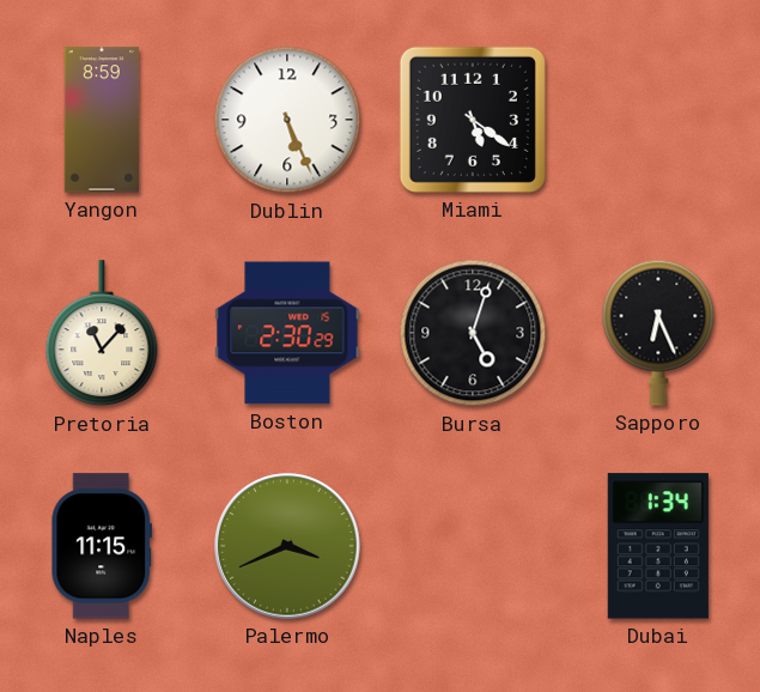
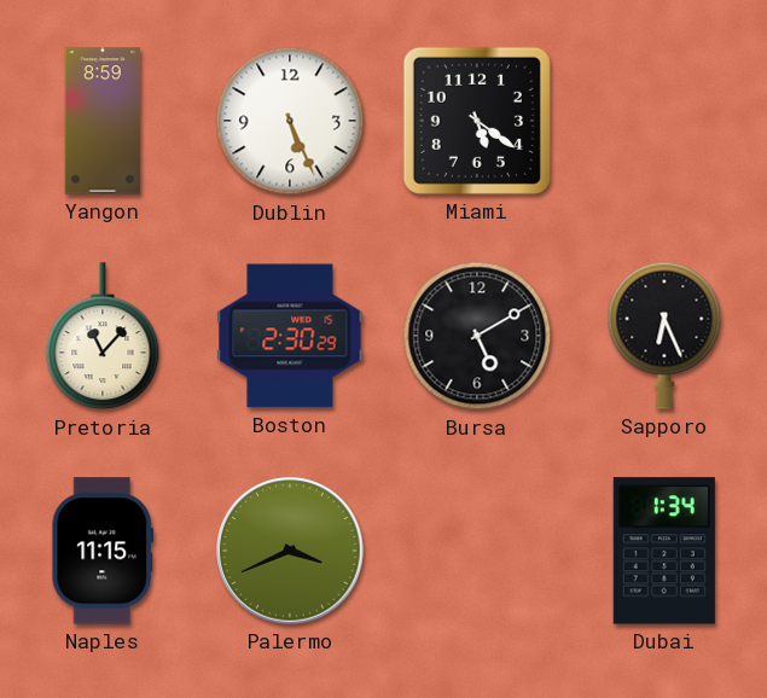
Bursa: 5:03 -> 5:10
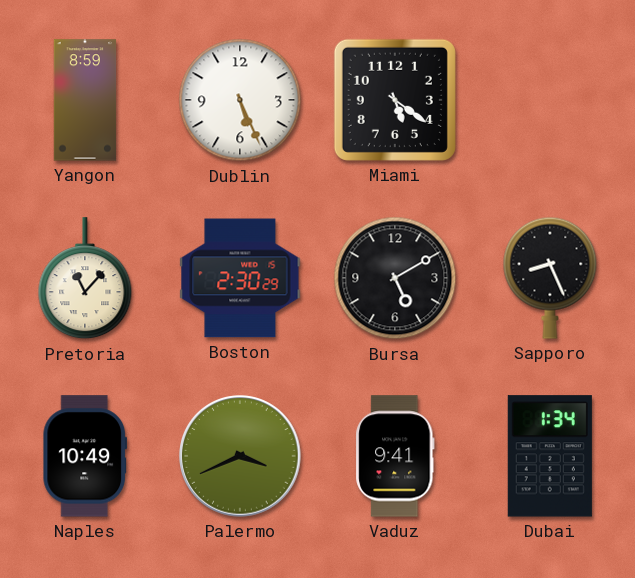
Sapporo: 6:26 -> 8:26
Naples: 11:15 -> 10:49
Vaduz: none -> 9:41
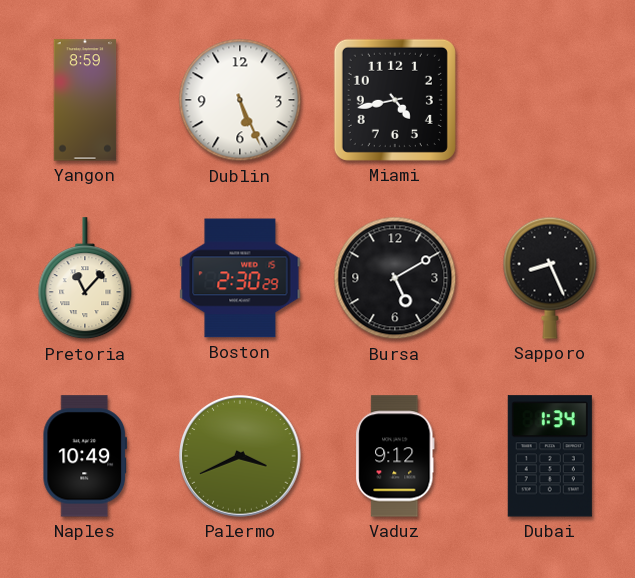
Miami: 5:21 -> 4:43
Vaduz: 9:41 -> 9:12
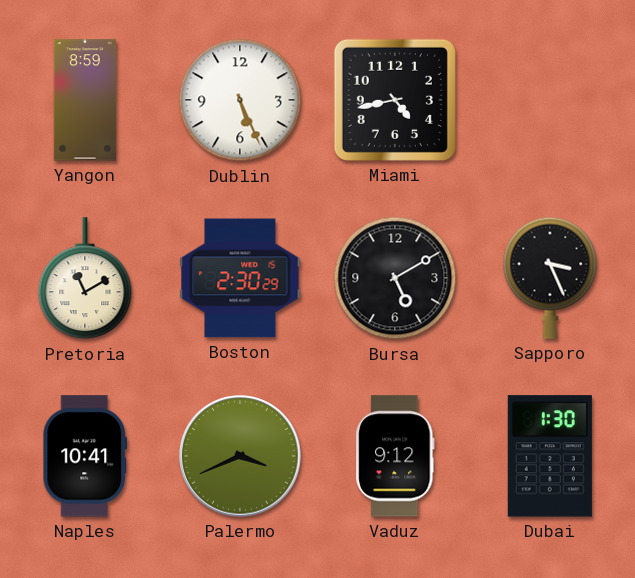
Pretoria: 11:07 -> 11:10
Sapporo: 8:26 -> 3:26
Naples: 10:49 -> 10:41
Dubai: 1:34 -> 1:30
